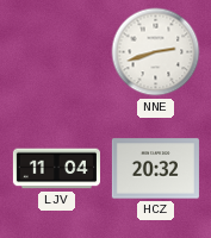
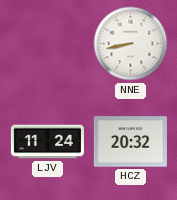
NNE: 2:42 -> 8:43
LJV: 11:04 -> 11:24
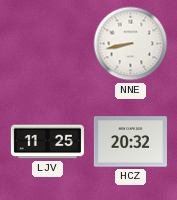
LJV: 11:24 -> 11:25
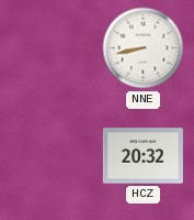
LJV: 11:25 -> none
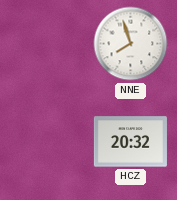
NNE: 8:43 -> 7:57
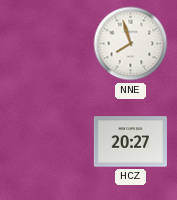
HCZ: 20:32 -> 20:27
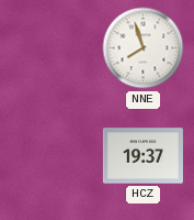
HCZ: 20:27 -> 19:37
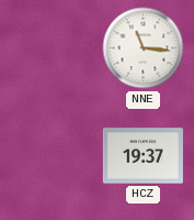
NNE: 7:57 -> 11:16
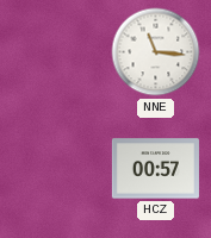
HCZ: 19:37 -> 00:57
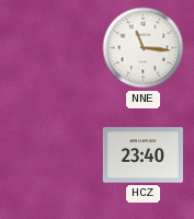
HCZ: 00:57 -> 23:40
